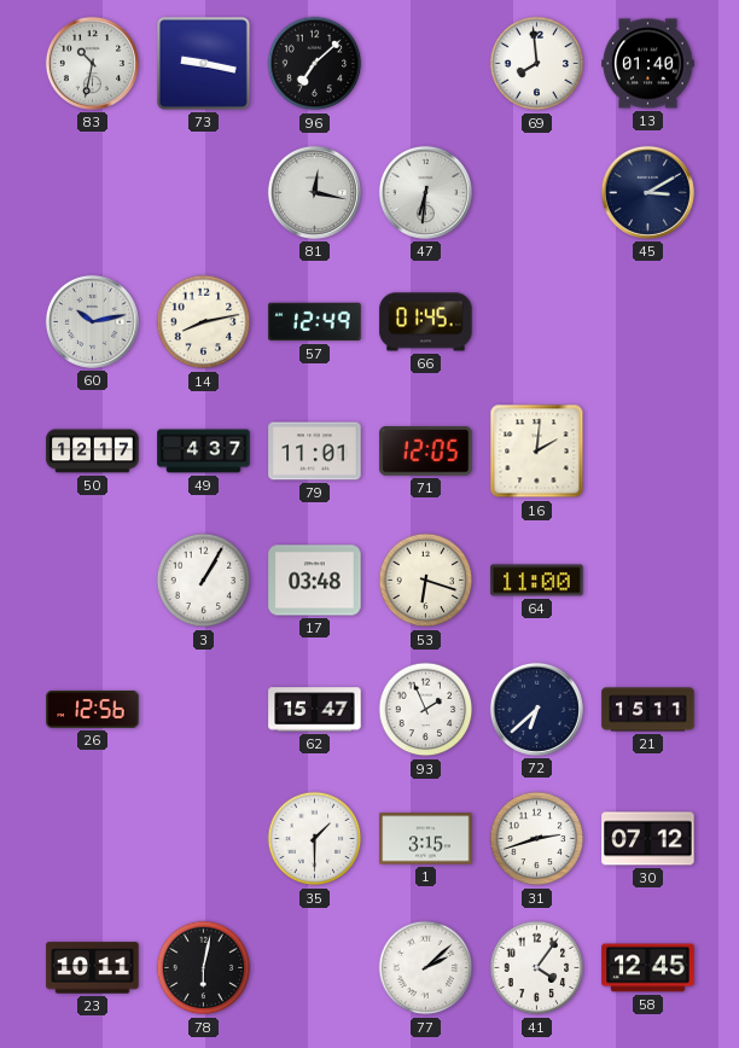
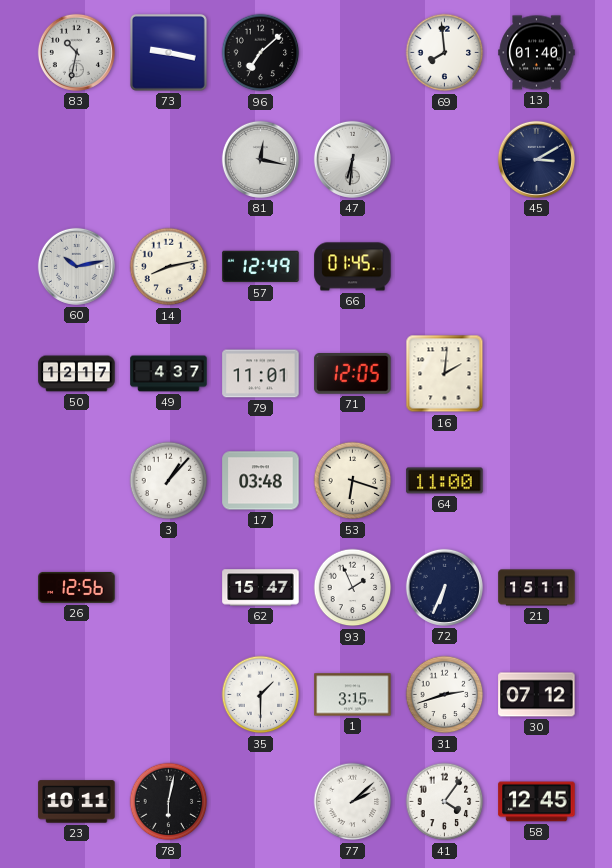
3: 1:05 -> 1:07
72: 6:38 -> 6:34
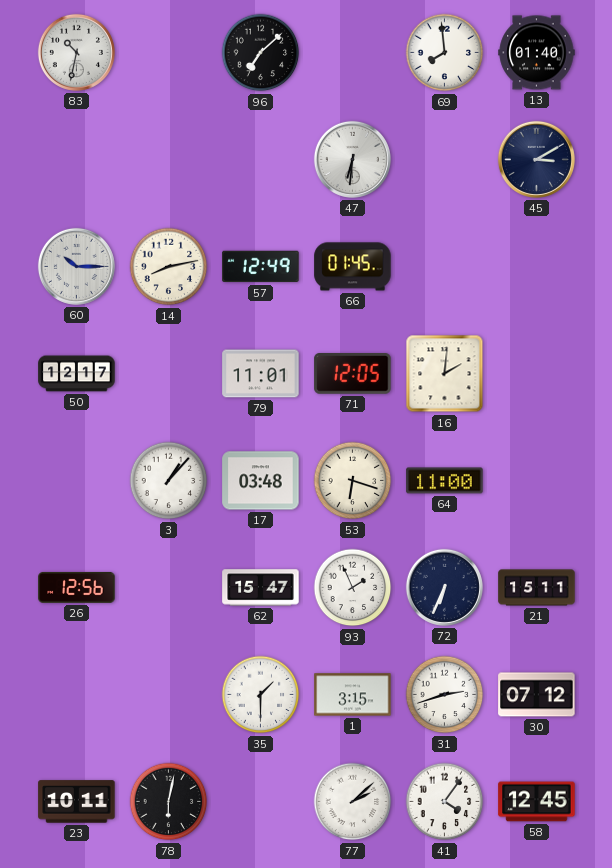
73: 9:17 -> none
81: 12:17 -> none
60: 10:13 -> 10:15
49: 4:37 -> none
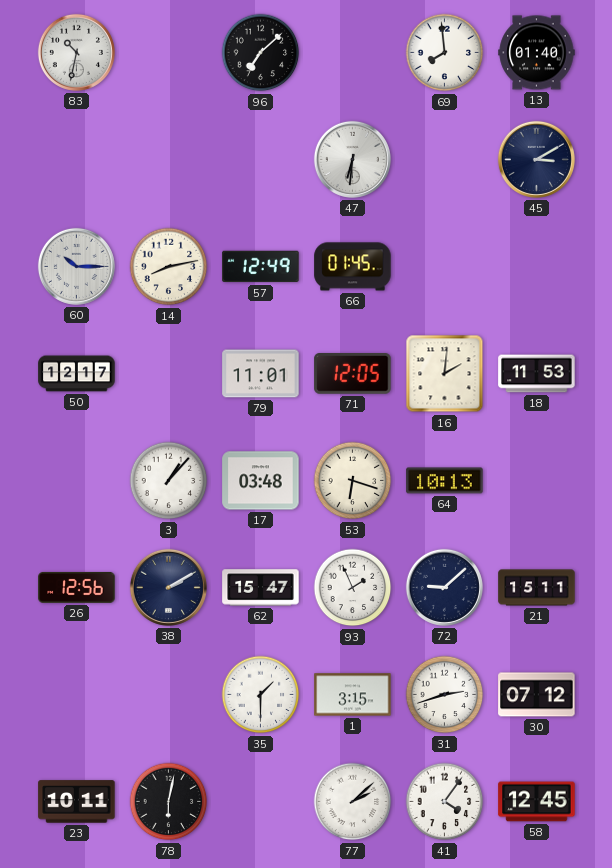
18: none -> 11:53
64: 11:00 -> 10:13
38: none -> 2:10
72: 6:34 -> 9:08
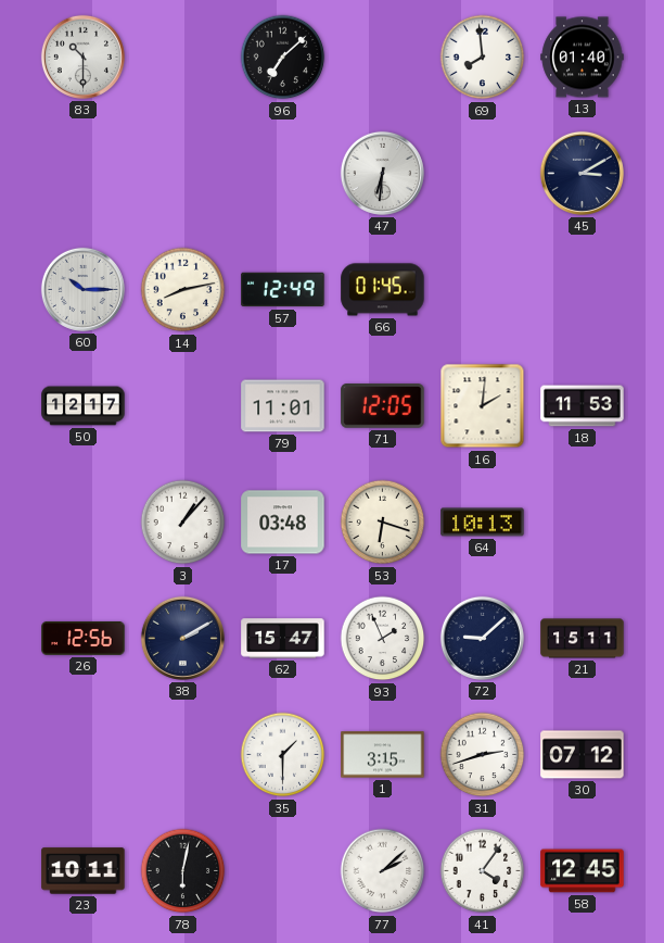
83: 10:32 -> 10:30
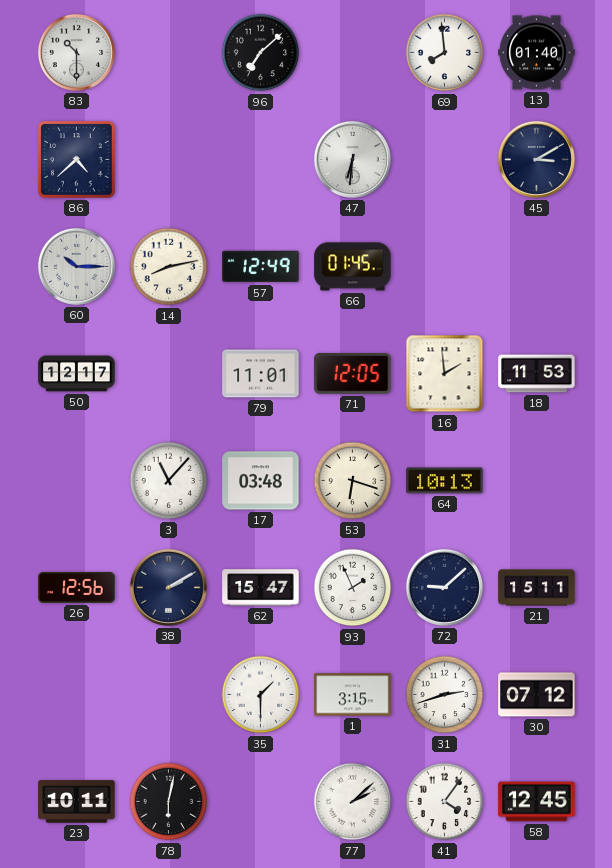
86: none -> 4:38
16: 2:01 -> 1:59
3: 1:07 -> 11:07
